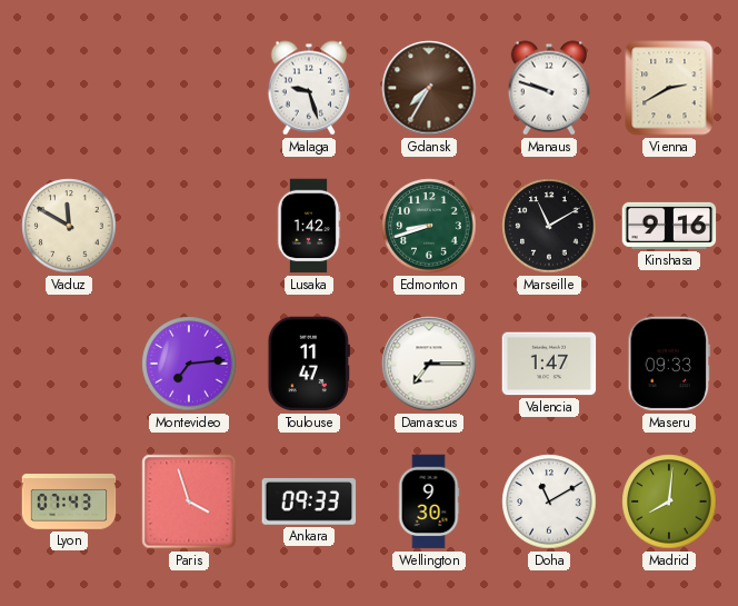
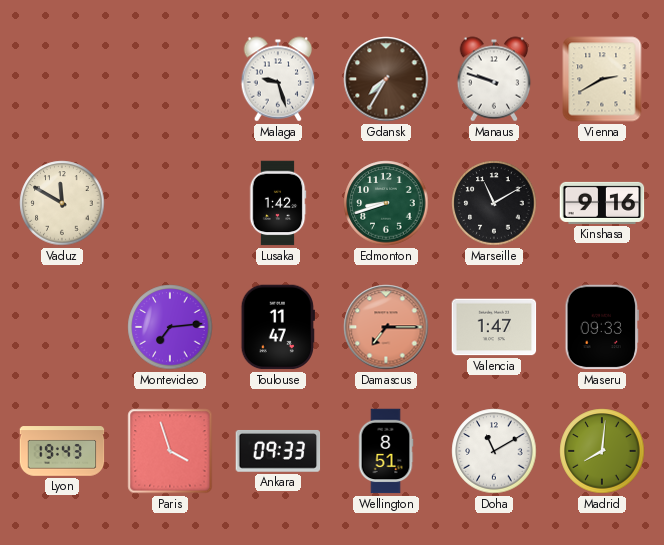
Damascus dial: white -> salmon
Lyon: 07:43 -> 19:43
Wellington: 9:30 -> 8:51
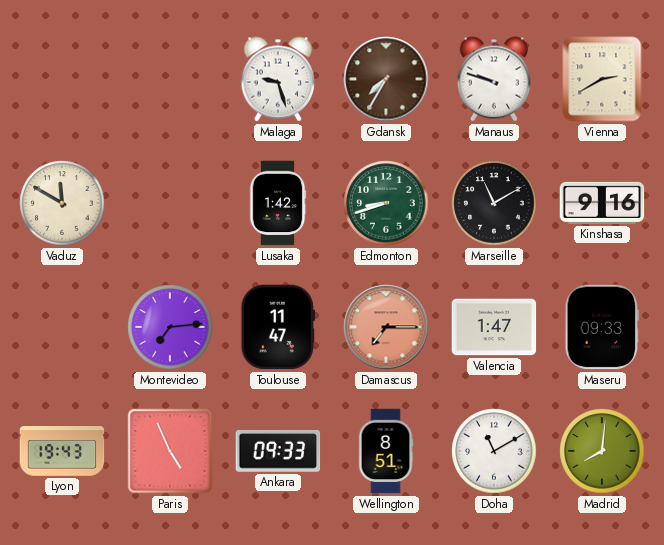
Paris: 3:57 -> 4:56
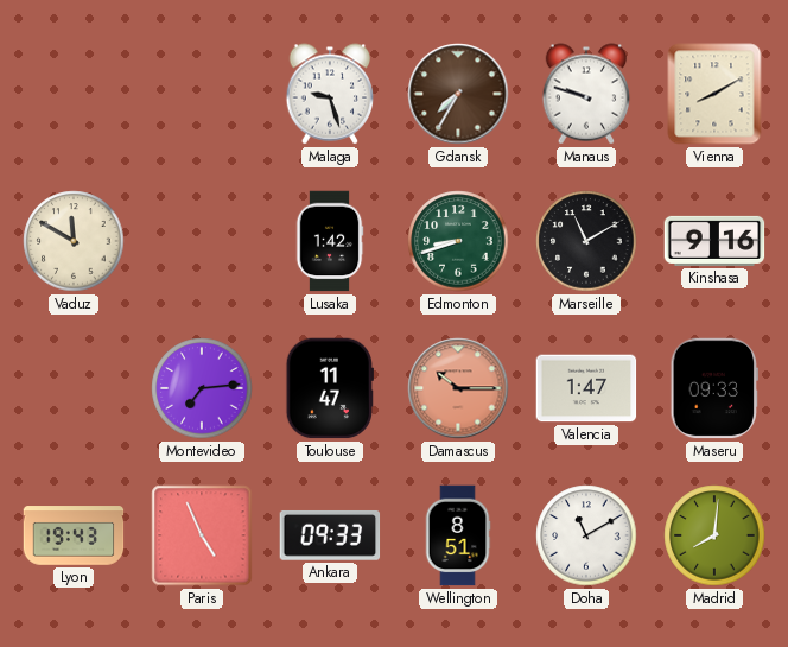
Vienna: 2:40 -> 8:10
Damascus: 7:15 -> 10:15
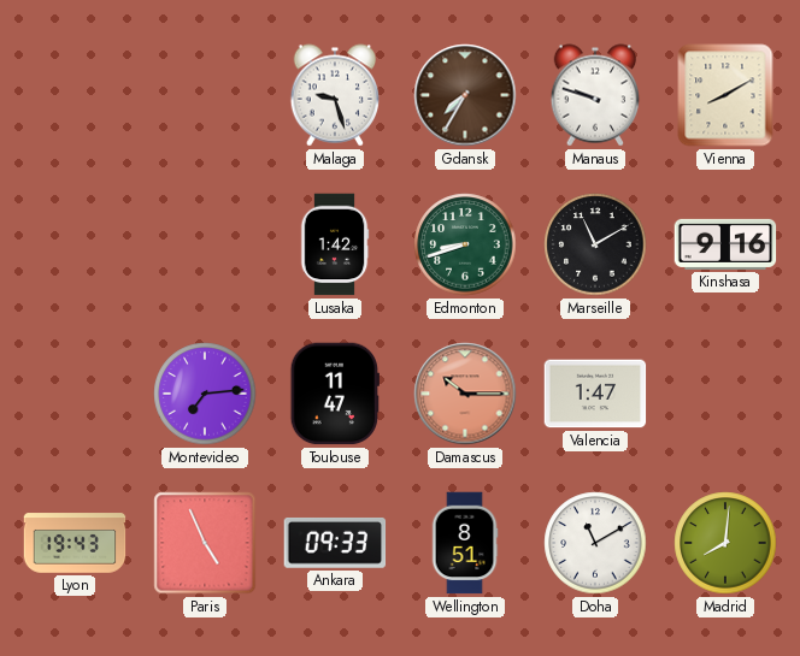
Vaduz: 11:50 -> none
Maseru: 09:33 -> none
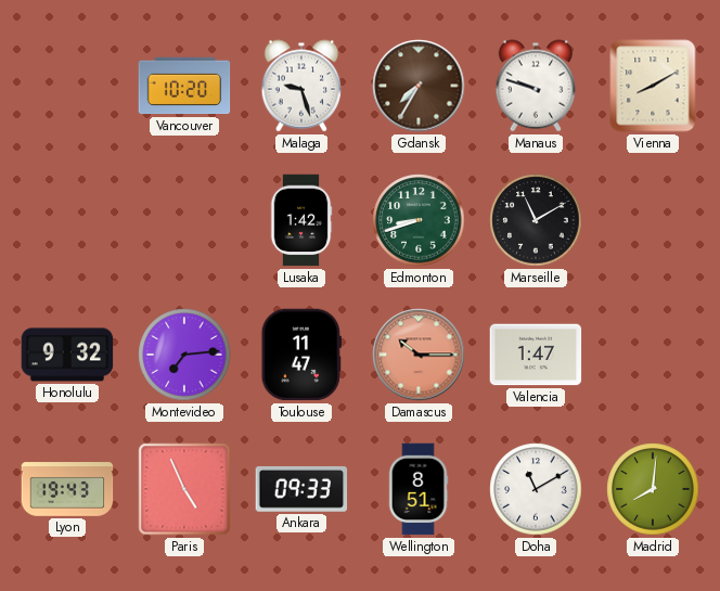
Vancouver: none -> 10:20
Kinshasa: 9:16 -> none
Honolulu: none -> 9:32
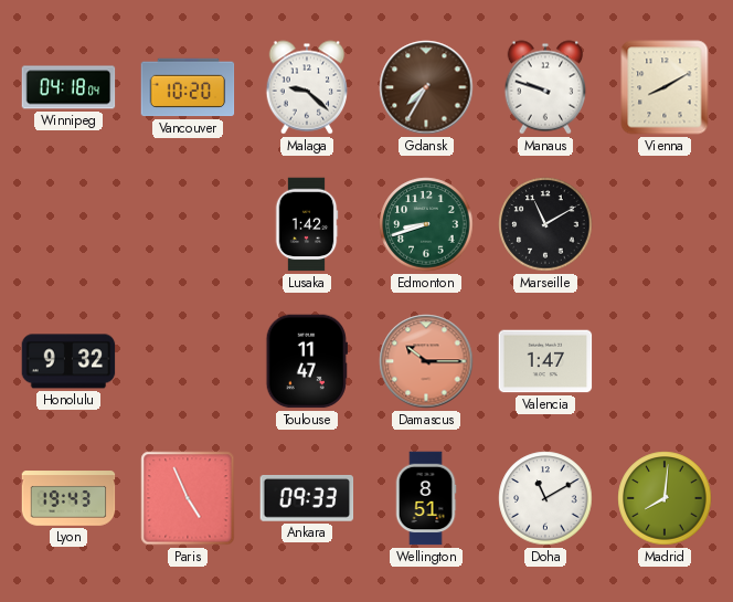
Winnipeg: none -> 04:18
Malaga: 9:27 -> 9:22
Montevideo: 7:14 -> none
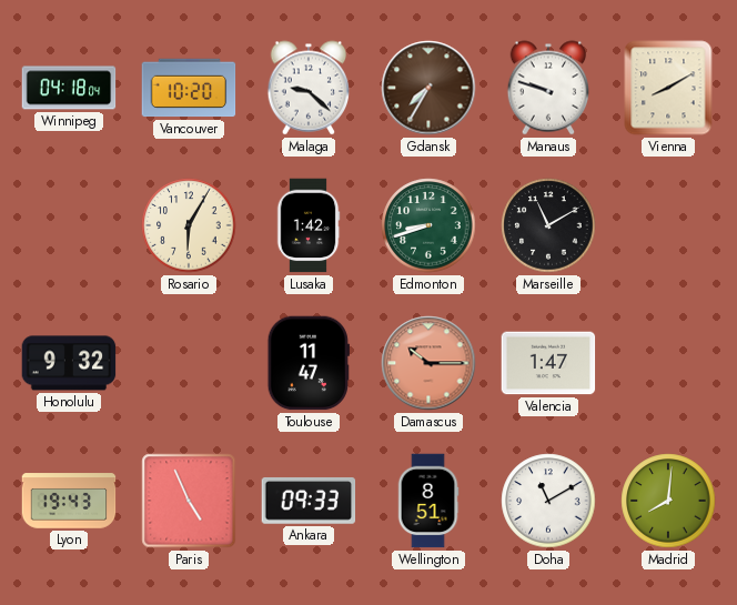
Rosario: none -> 6:05
